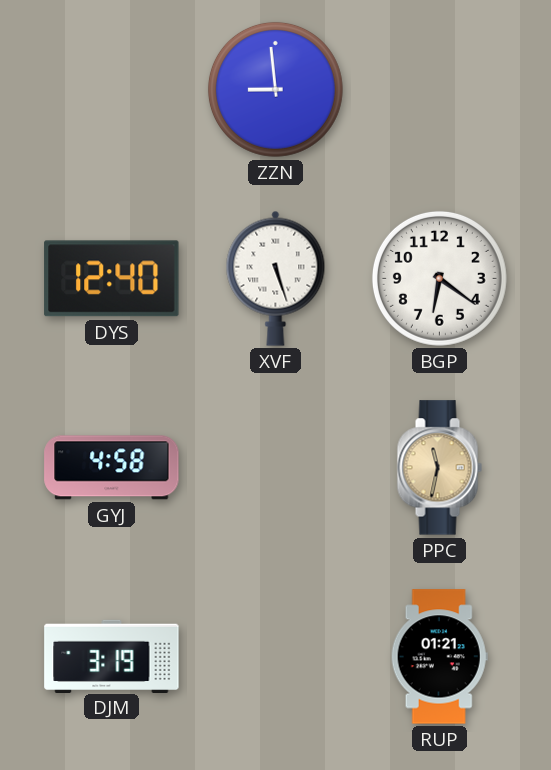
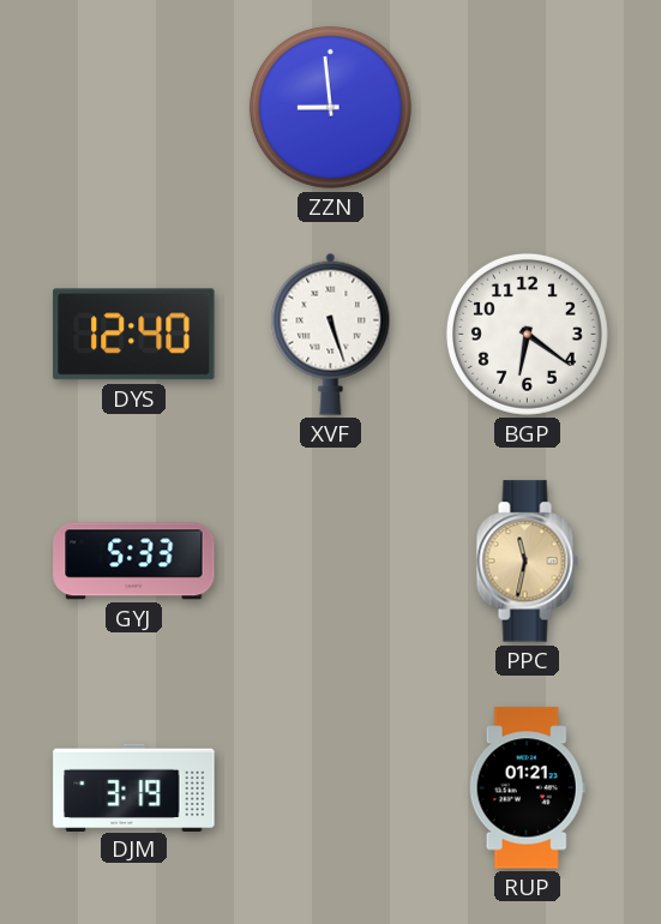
GYJ: 4:58 -> 5:33
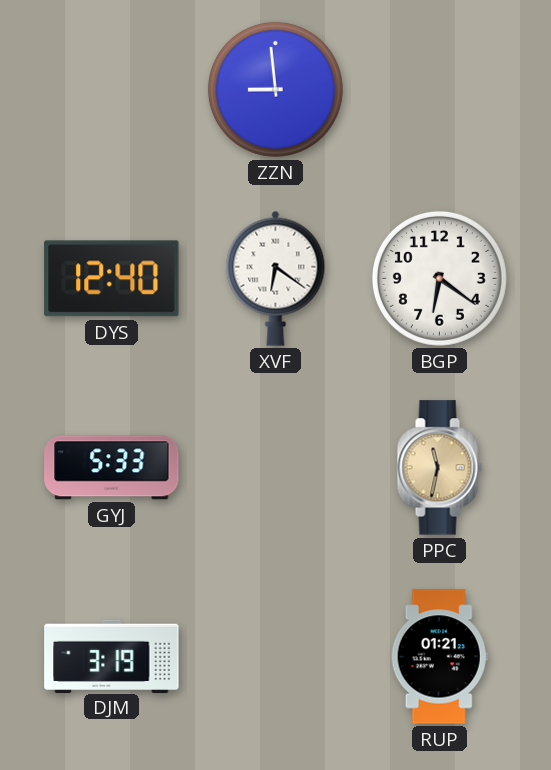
XVF: 5:27 -> 6:21
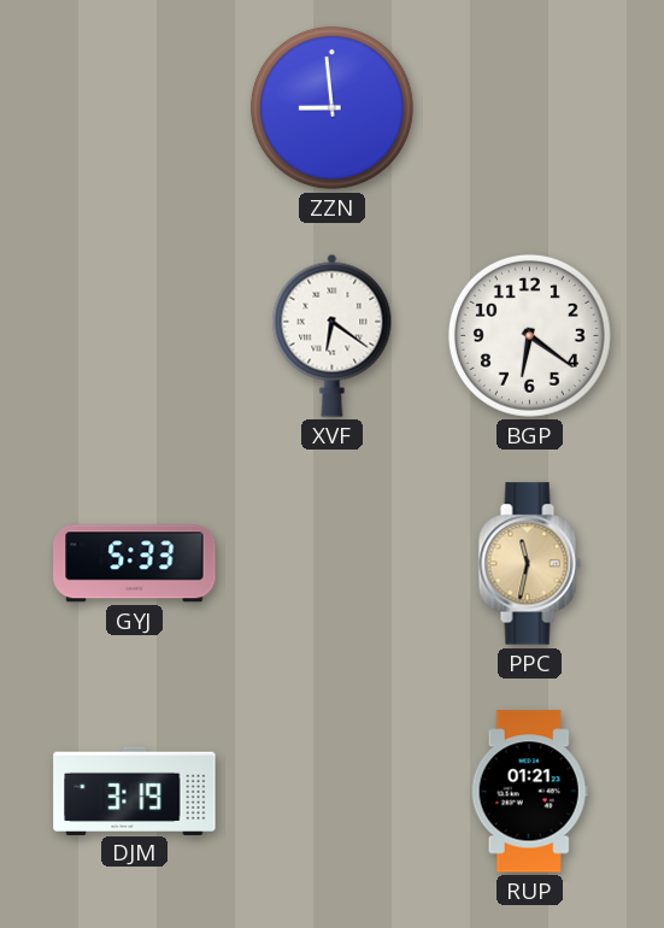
DYS: 12:40 -> none
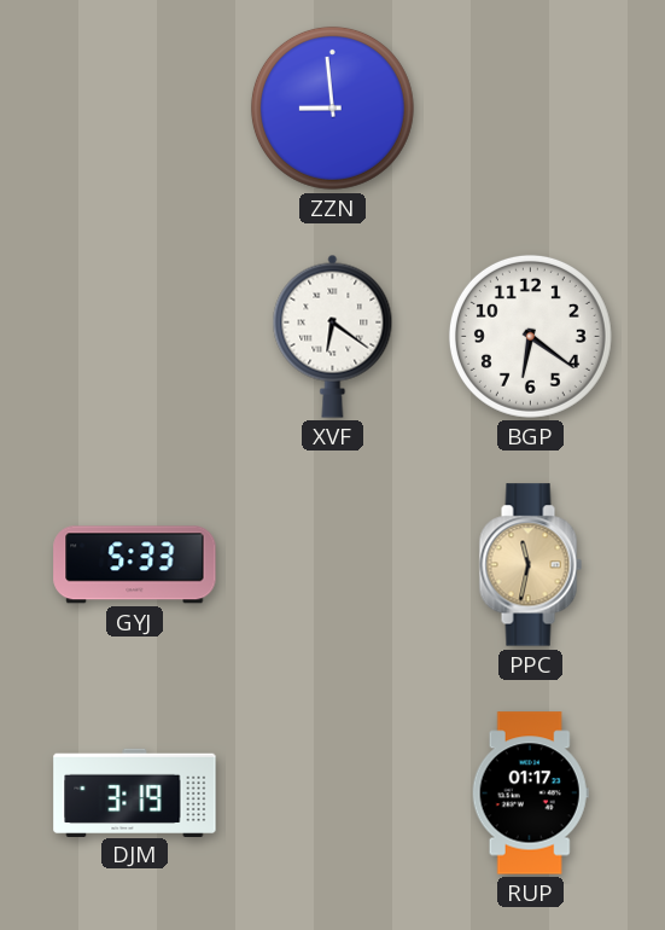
RUP: 01:21 -> 01:17
